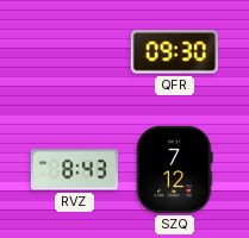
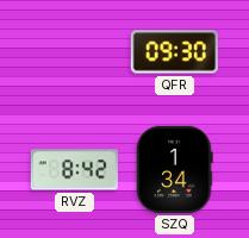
RVZ: 8:43 -> 8:42
SZQ: 7:12 -> 1:34
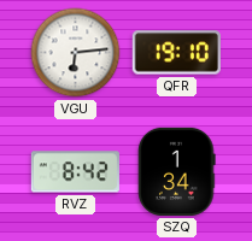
VGU: none -> 6:14
QFR: 09:30 -> 19:10
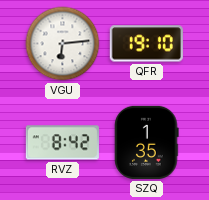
SZQ: 1:34 -> 1:35
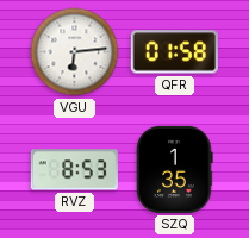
QFR: 19:10 -> 01:58
RVZ: 8:42 -> 8:53
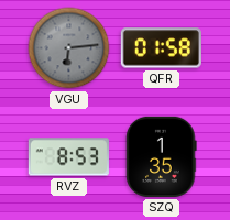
VGU dial: white -> grey
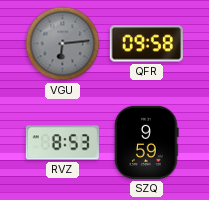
QFR: 01:58 -> 09:58
SZQ: 1:35 -> 9:59
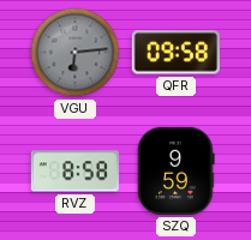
RVZ: 8:53 -> 8:58
